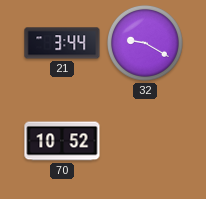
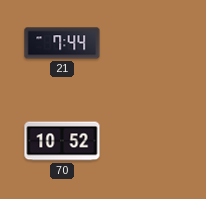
21: 3:44 -> 7:44
32: 9:20 -> none
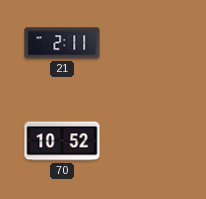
21: 7:44 -> 2:11
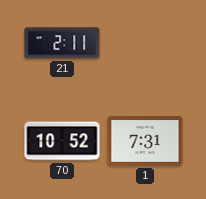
1: none -> 7:31
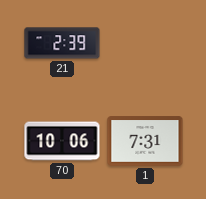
21: 2:11 -> 2:39
70: 10:52 -> 10:06
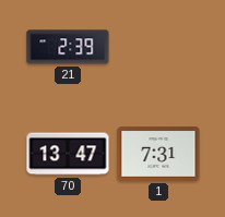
70: 10:06 -> 13:47
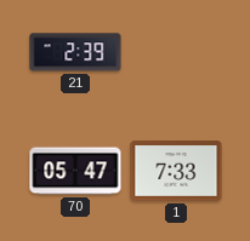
70: 13:47 -> 05:47
1: 7:31 -> 7:33
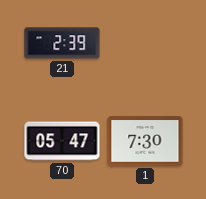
1: 7:33 -> 7:30
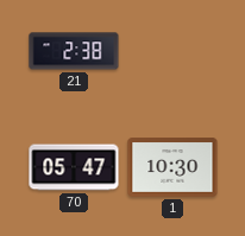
21: 2:39 -> 2:38
1: 7:30 -> 10:30
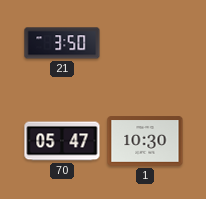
21: 2:38 -> 3:50
